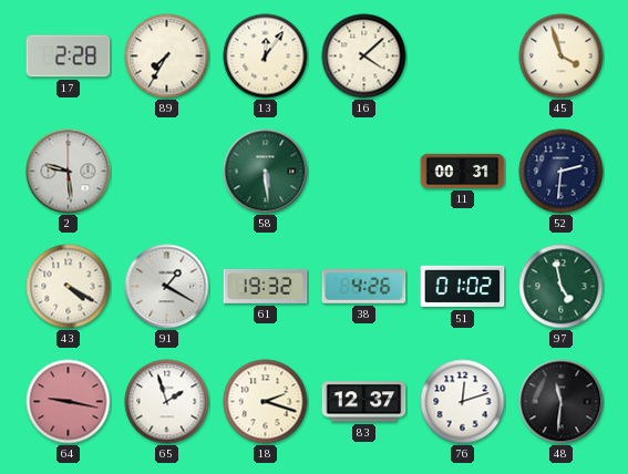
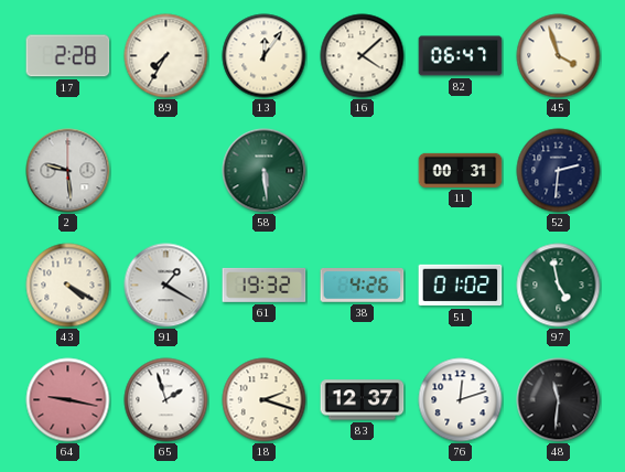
82: none -> 06:47
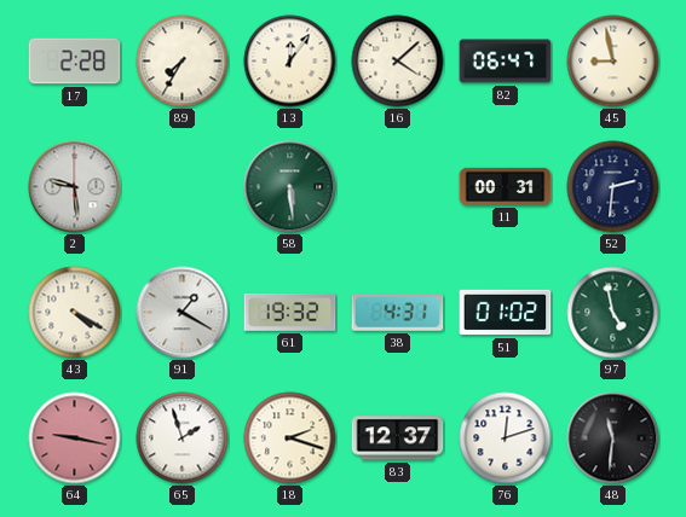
45: 3:57 -> 8:58
38: 4:26 -> 4:31
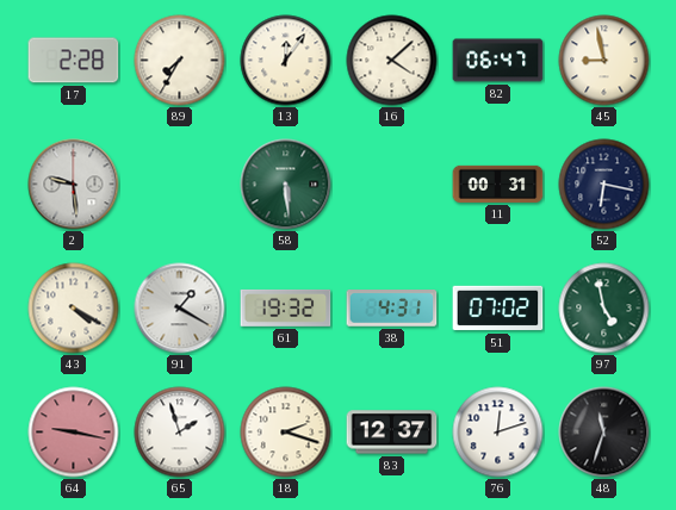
52: 2:31 -> 6:17
51: 01:02 -> 07:02
48: 11:31 -> 11:33
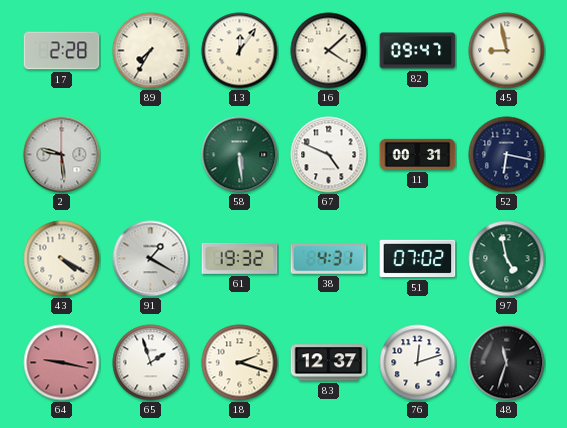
82: 06:47 -> 09:47
67: none -> 4:49
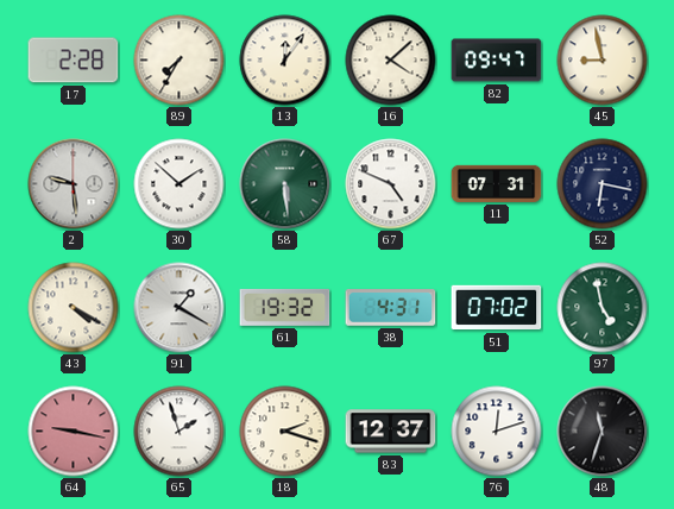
30: none -> 1:52
11: 00:31 -> 07:31
